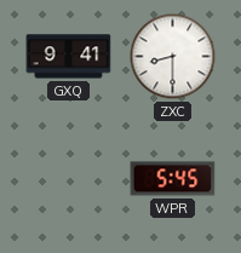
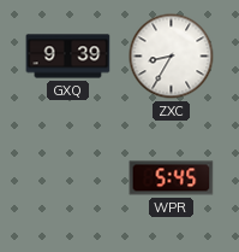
GXQ: 9:41 -> 9:39
ZXC: 8:30 -> 8:35
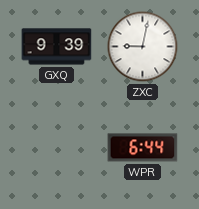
ZXC: 8:35 -> 9:02
WPR: 5:45 -> 6:44
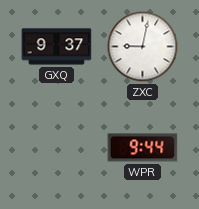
GXQ: 9:39 -> 9:37
WPR: 6:44 -> 9:44
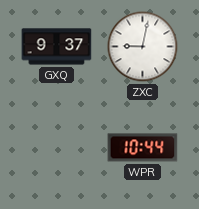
WPR: 9:44 -> 10:44
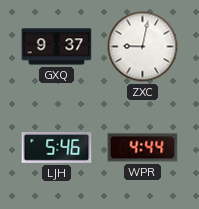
LJH: none -> 5:46
WPR: 10:44 -> 4:44
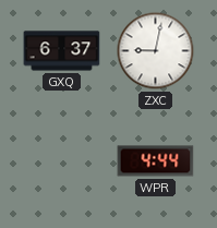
GXQ: 9:37 -> 6:37
LJH: 5:46 -> none
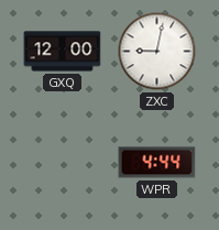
GXQ: 6:37 -> 12:00
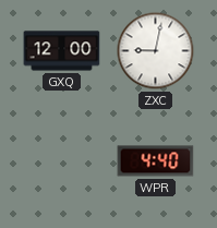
WPR: 4:44 -> 4:40
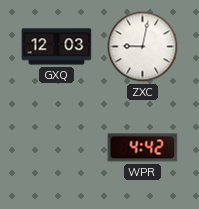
GXQ: 12:00 -> 12:03
WPR: 4:40 -> 4:42
